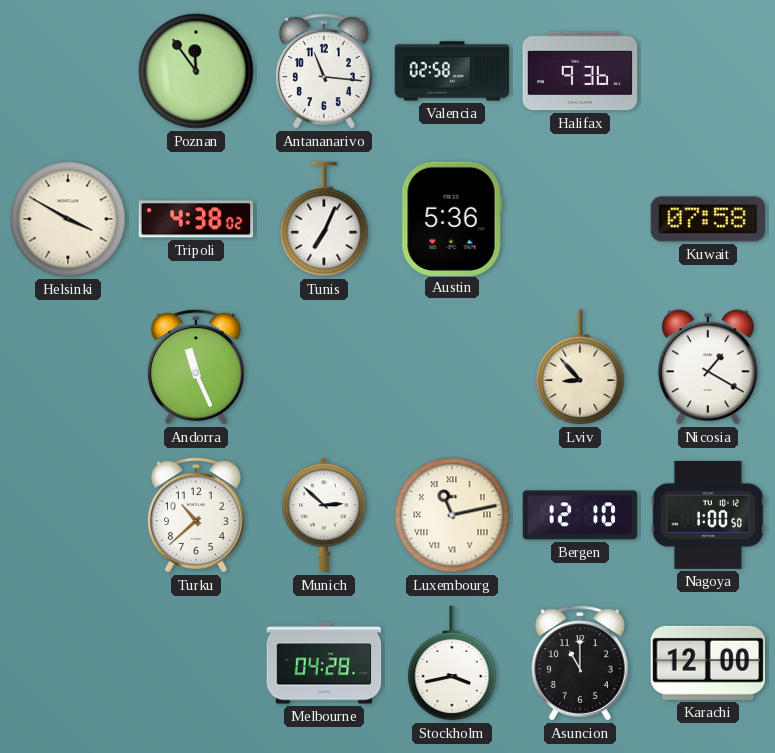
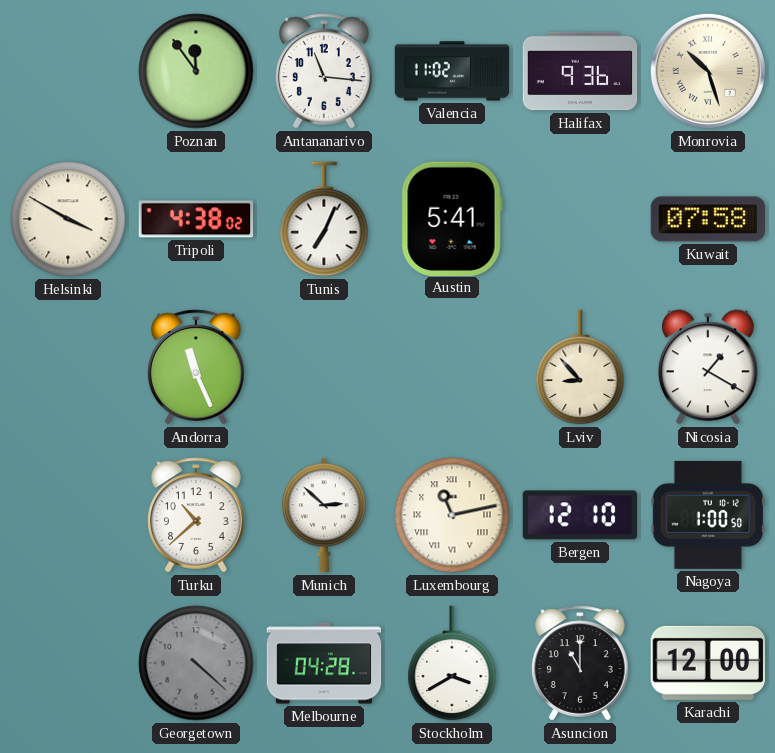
Valencia: 02:58 -> 11:02
Monrovia: none -> 10:27
Austin: 5:36 -> 5:41
Georgetown: none -> 4:22
Stockholm: 3:43 -> 3:40
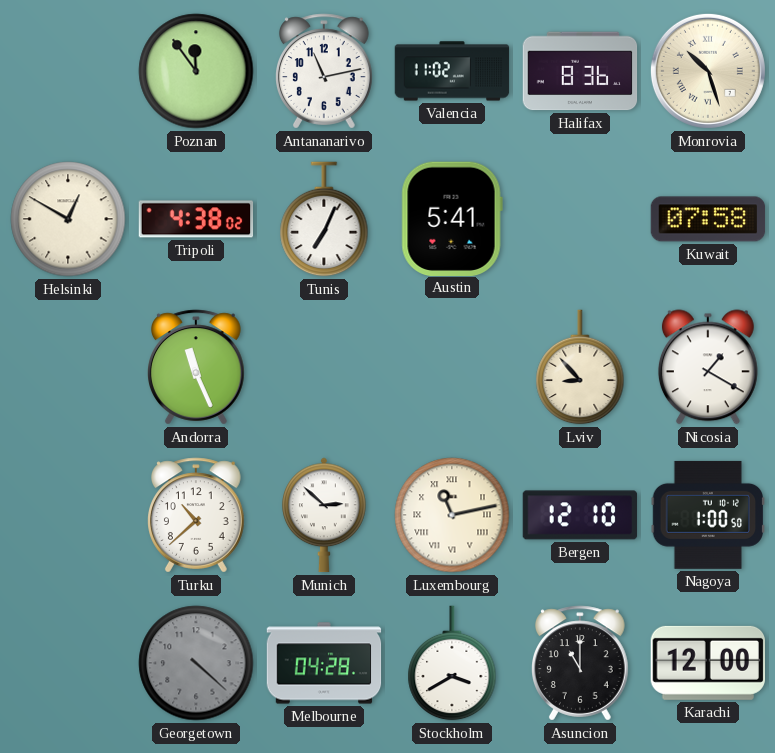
Antananarivo: 11:16 -> 11:13
Halifax: 9:36 -> 8:36
Helsinki: 3:50 -> 12:50
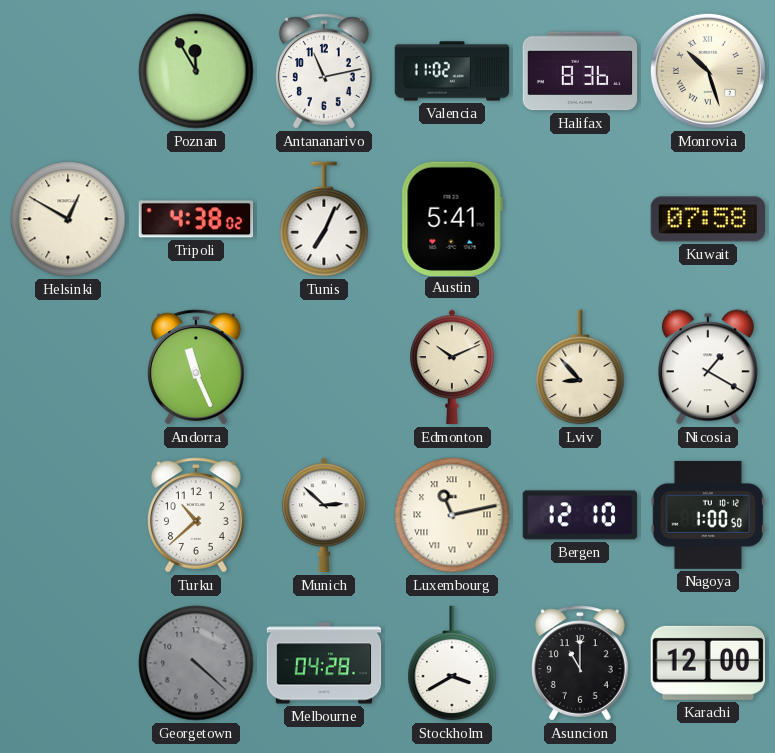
Poznan: 11:54 -> 11:55
Edmonton: none -> 10:11
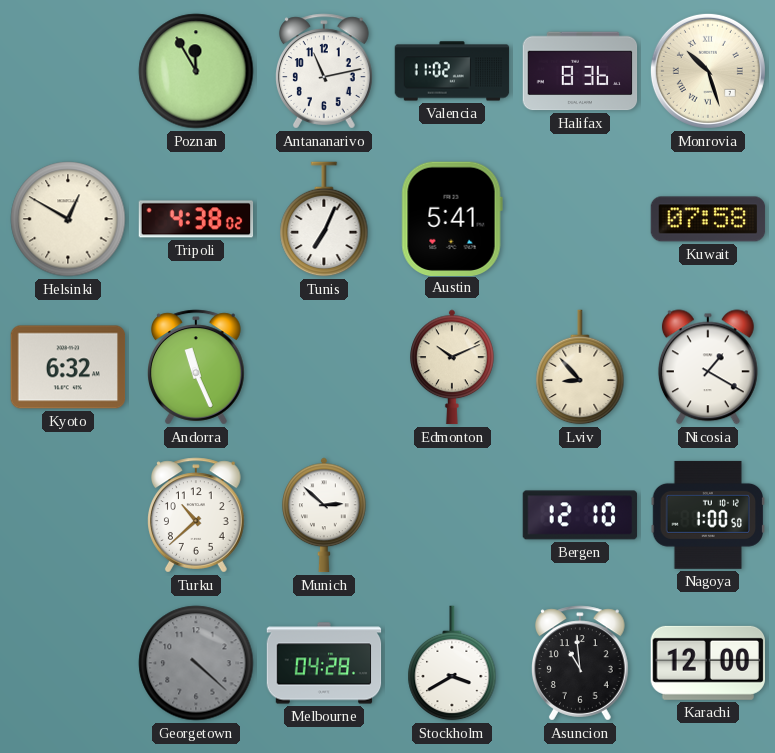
Kyoto: none -> 6:32
Luxembourg: 11:13 -> none
Asuncion: 11:00 -> 10:59
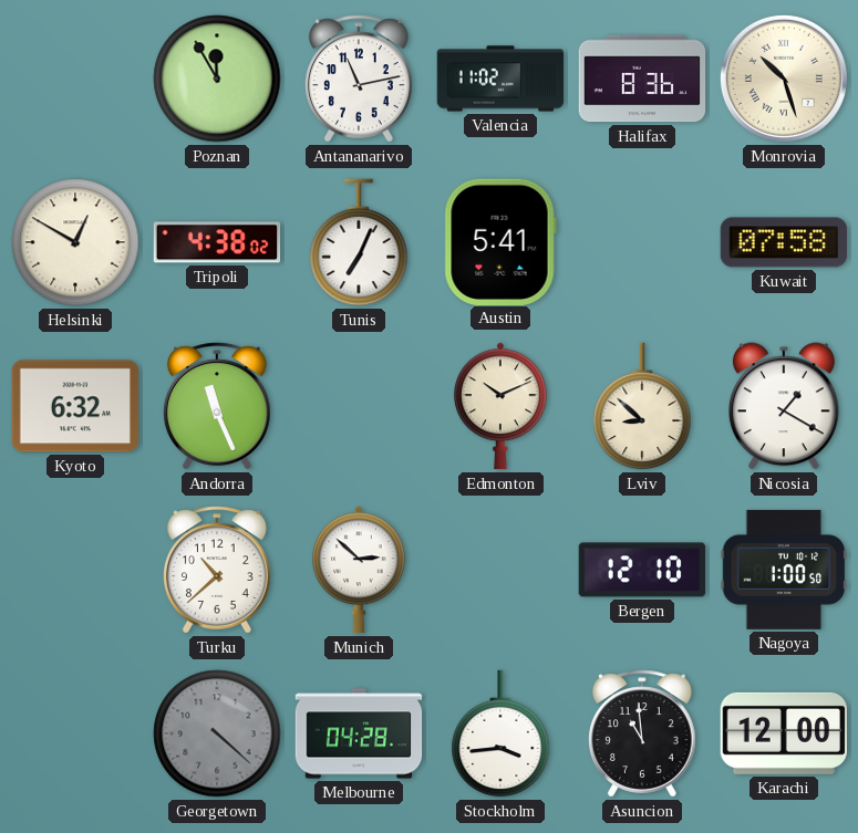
Lviv: 8:53 -> 8:52
Stockholm: 3:40 -> 3:44
